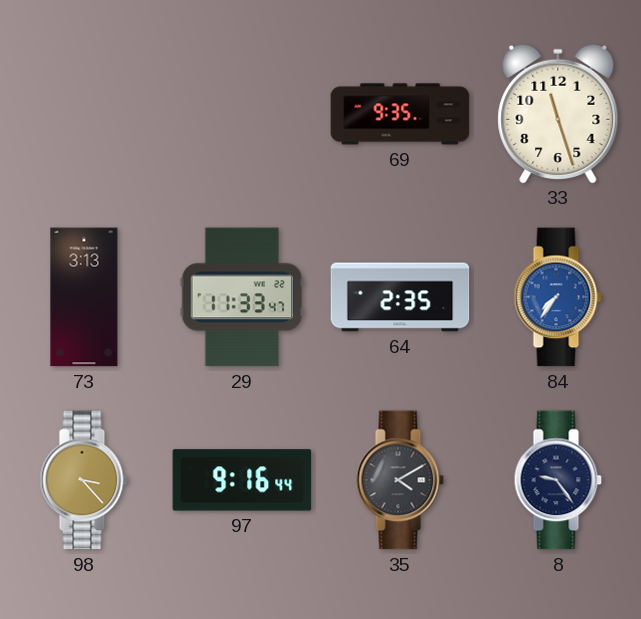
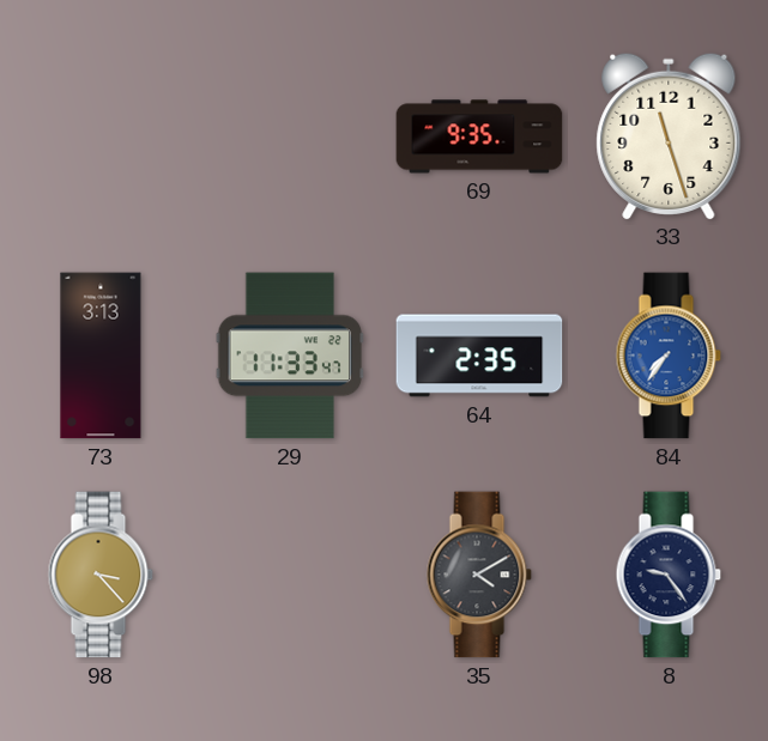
97: 9:16 -> none
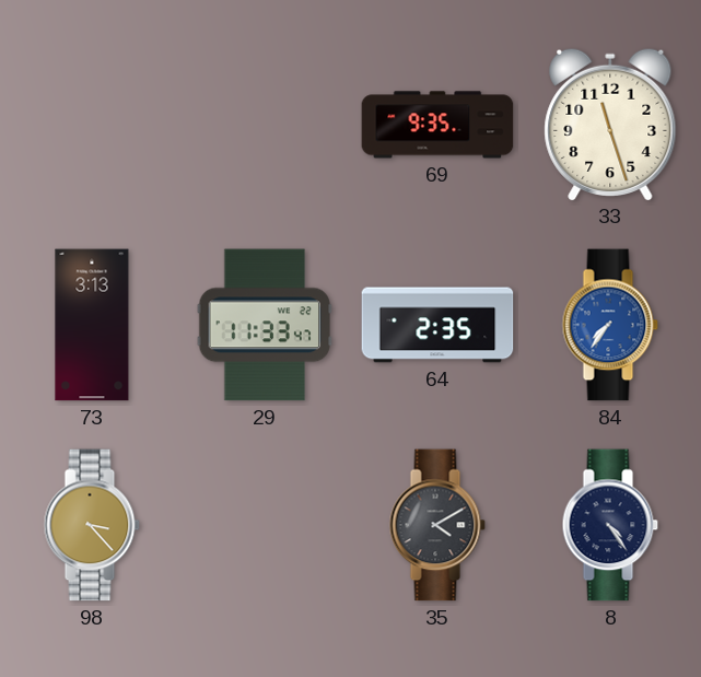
8: 9:24 -> 4:24
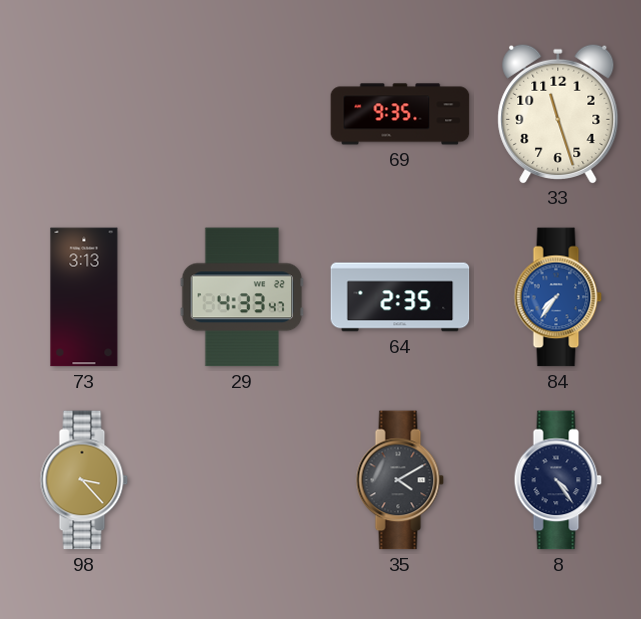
29: 11:33 -> 4:33
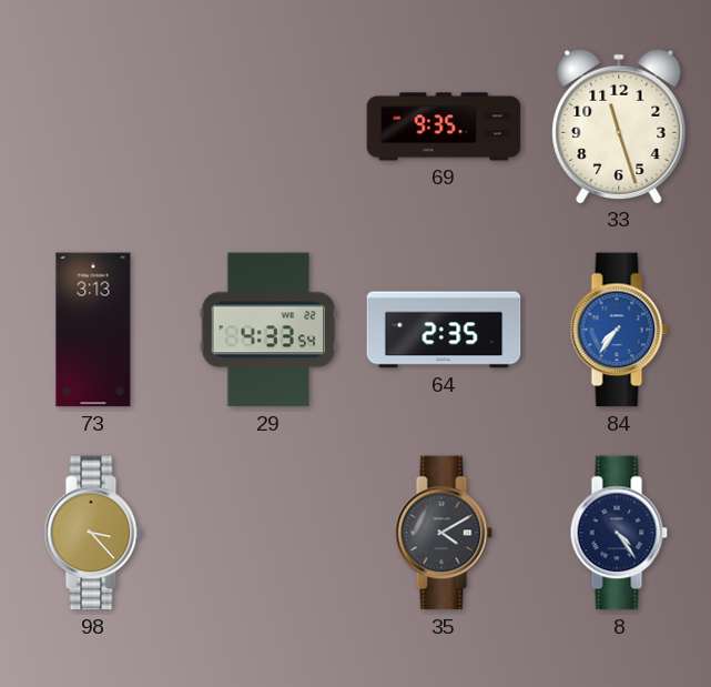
29: 4:33:47 -> 4:33:54
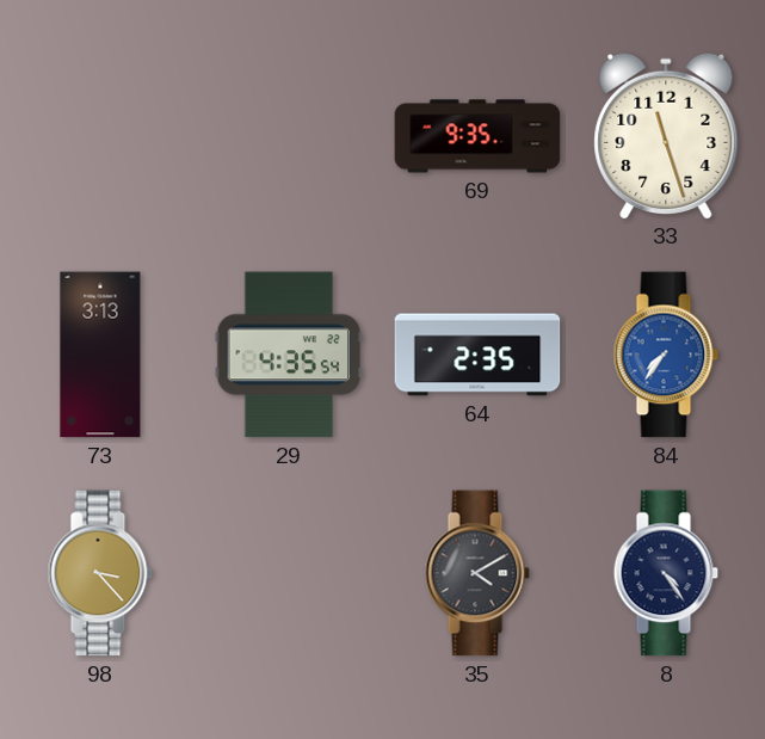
29: 4:33 -> 4:35
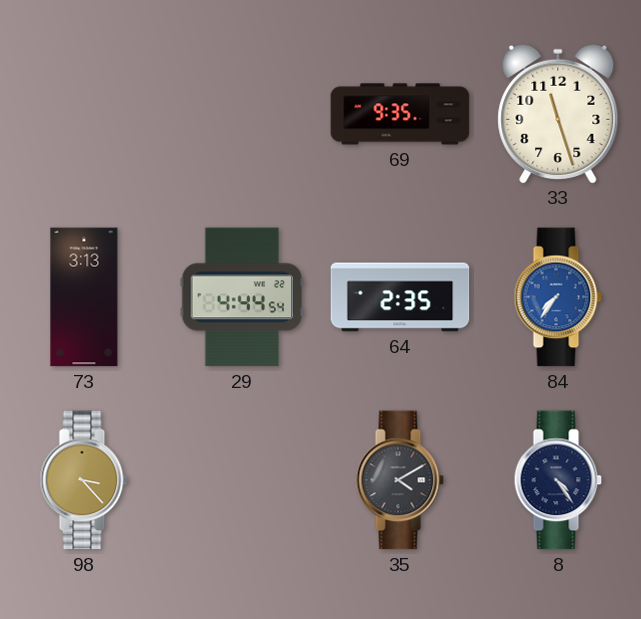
29: 4:35 -> 4:44
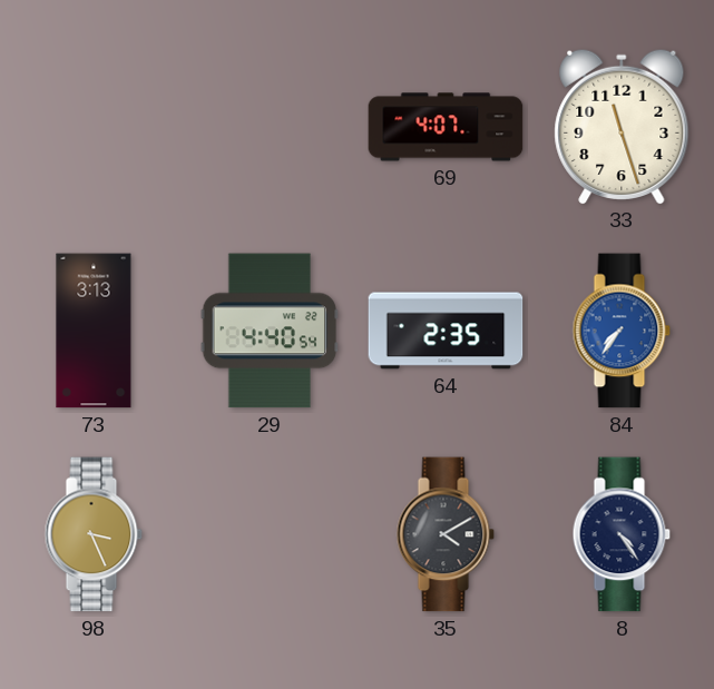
69: 9:35 -> 4:07
29: 4:44 -> 4:40
98: 3:23 -> 3:26
